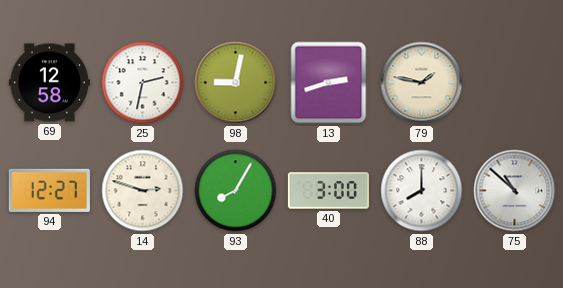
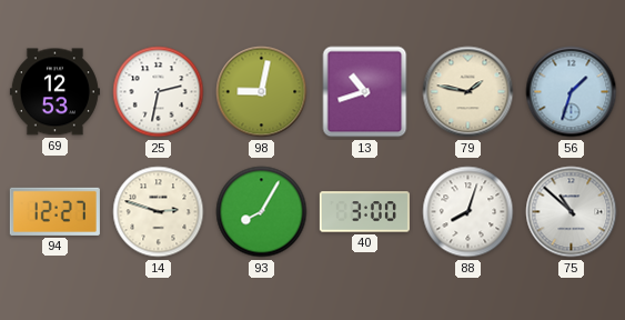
69: 12:58 -> 12:53
13: 2:42 -> 10:42
56: none -> 1:33
88: 8:00 -> 8:03
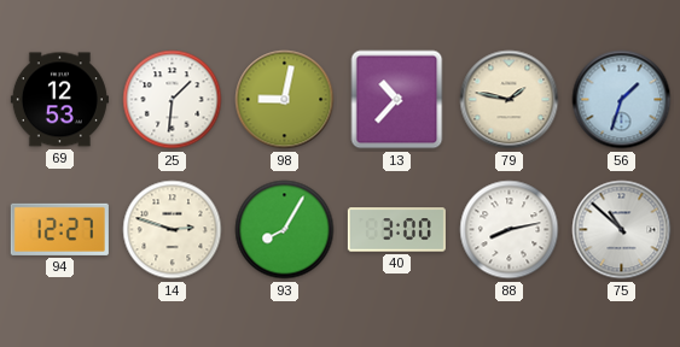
25: 2:32 -> 1:31
13: 10:42 -> 10:37
88: 8:03 -> 8:13
